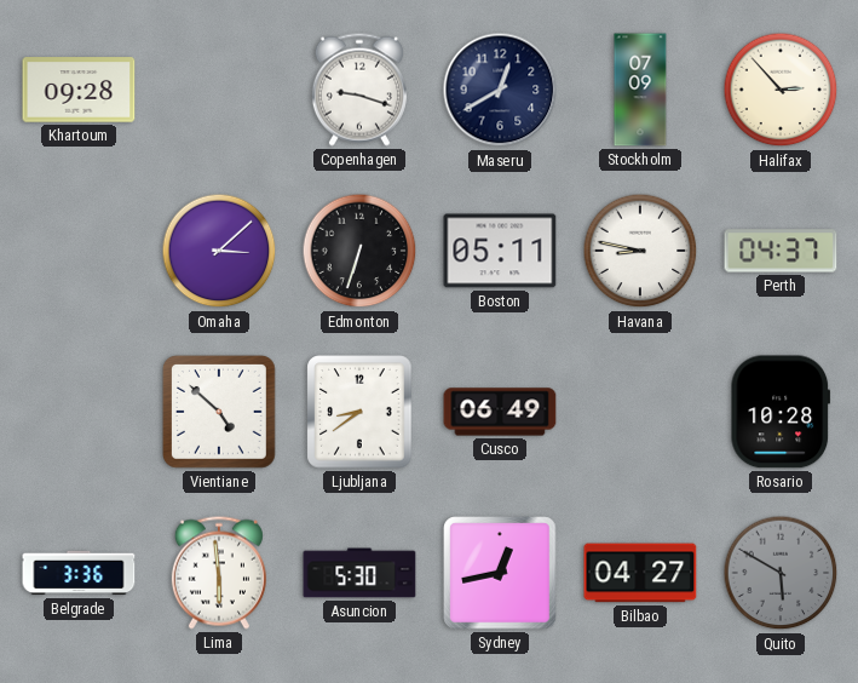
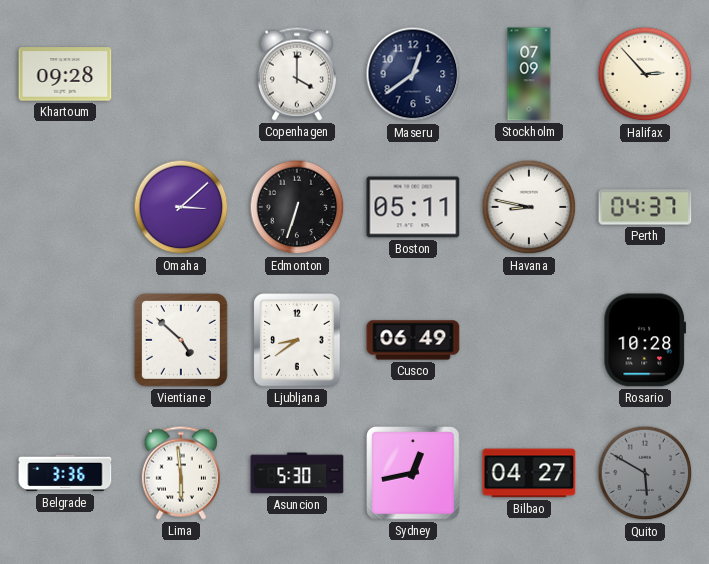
Copenhagen: 9:18 -> 4:00
Maseru: 12:40 -> 12:39
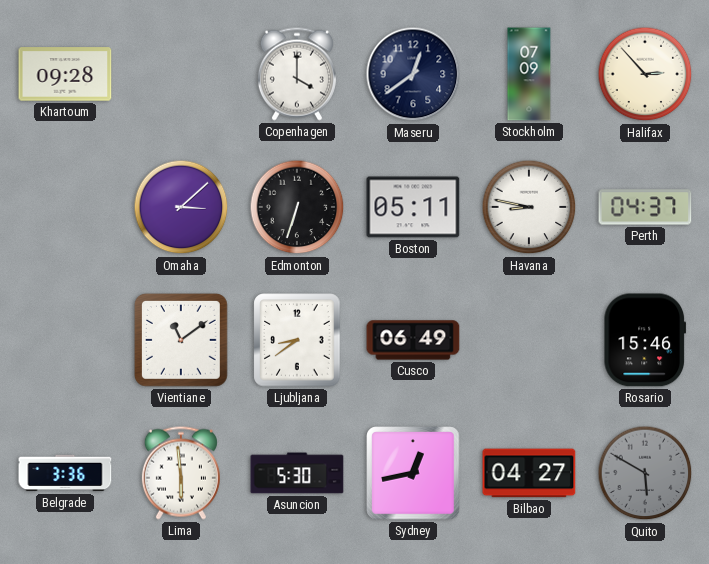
Vientiane: 4:52 -> 11:09
Rosario: 10:28 -> 15:46
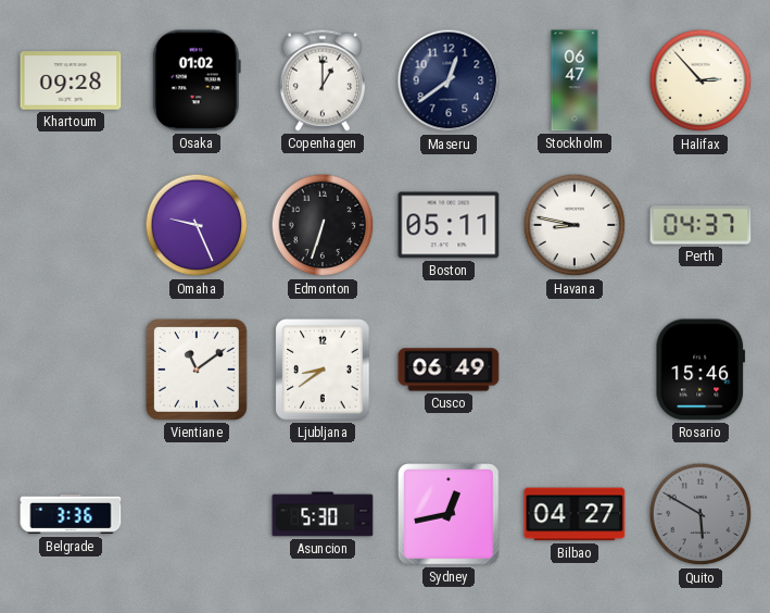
Osaka: none -> 01:02
Copenhagen: 4:00 -> 1:00
Stockholm: 07:09 -> 06:47
Omaha: 3:08 -> 9:26
Lima: 5:59 -> none
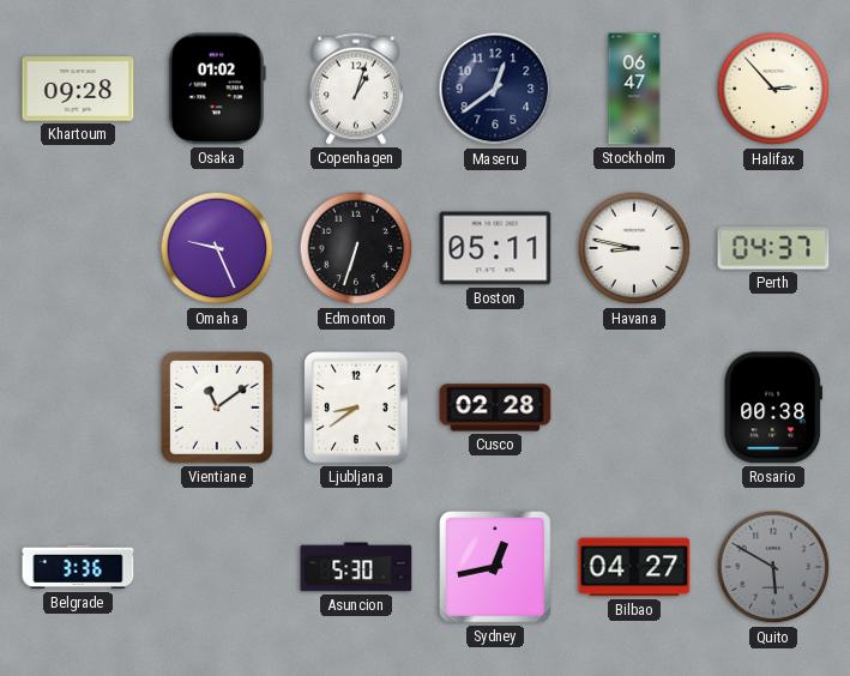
Copenhagen: 1:00 -> 1:03
Cusco: 06:49 -> 02:28
Rosario: 15:46 -> 00:38
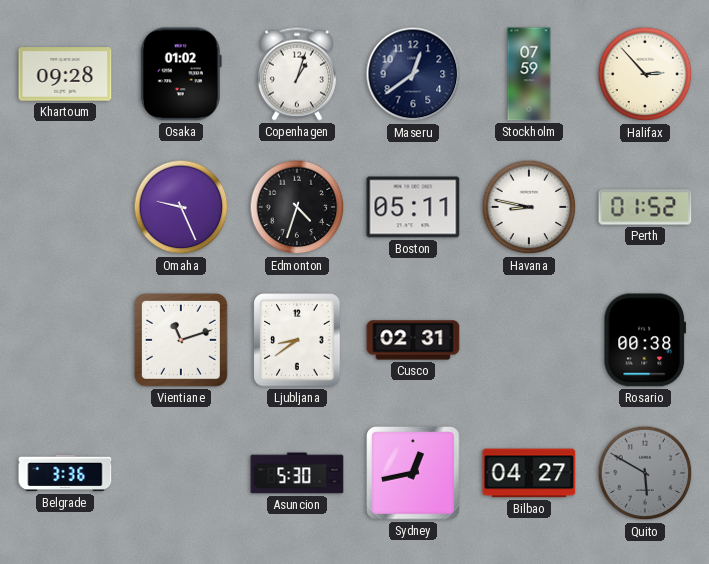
Stockholm: 06:47 -> 07:59
Edmonton: 6:33 -> 4:33
Perth: 04:37 -> 01:52
Vientiane: 11:09 -> 11:12
Cusco: 02:28 -> 02:31
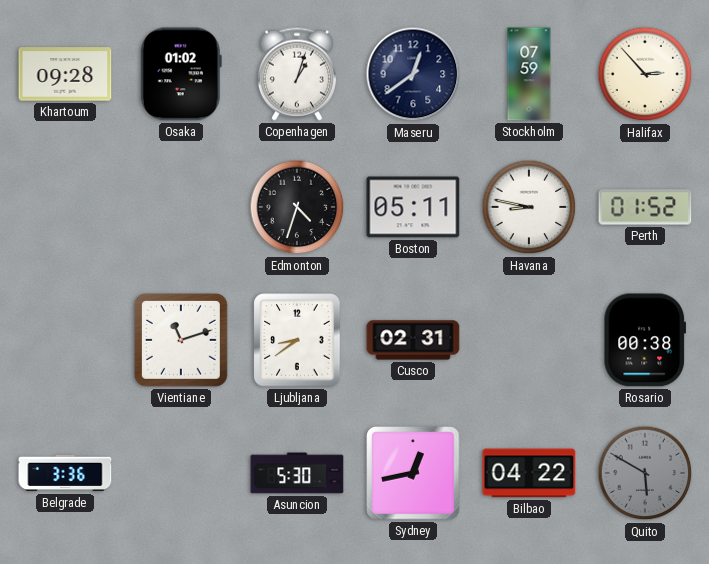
Omaha: 9:26 -> none
Bilbao: 04:27 -> 04:22
